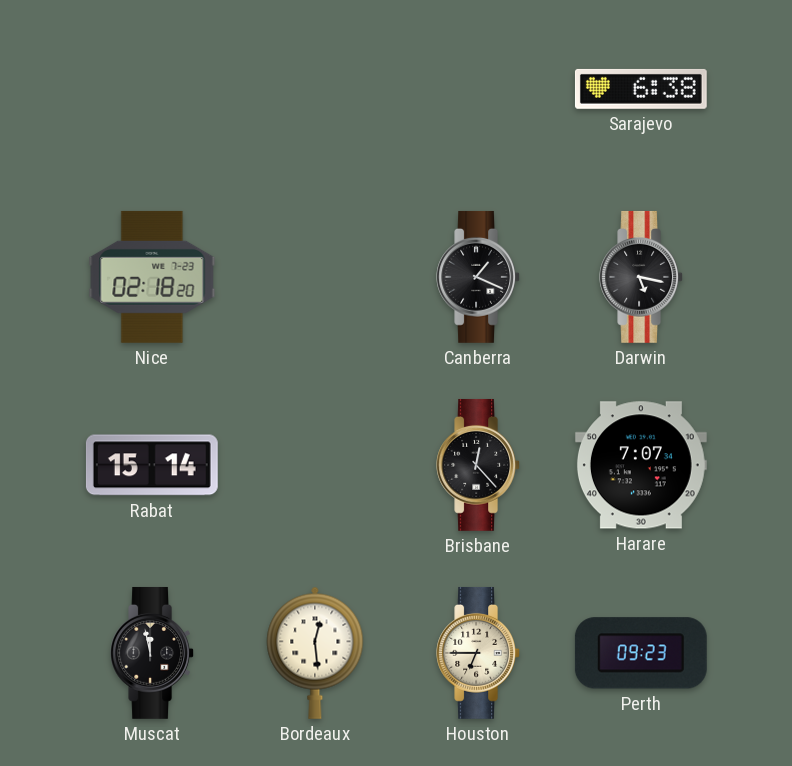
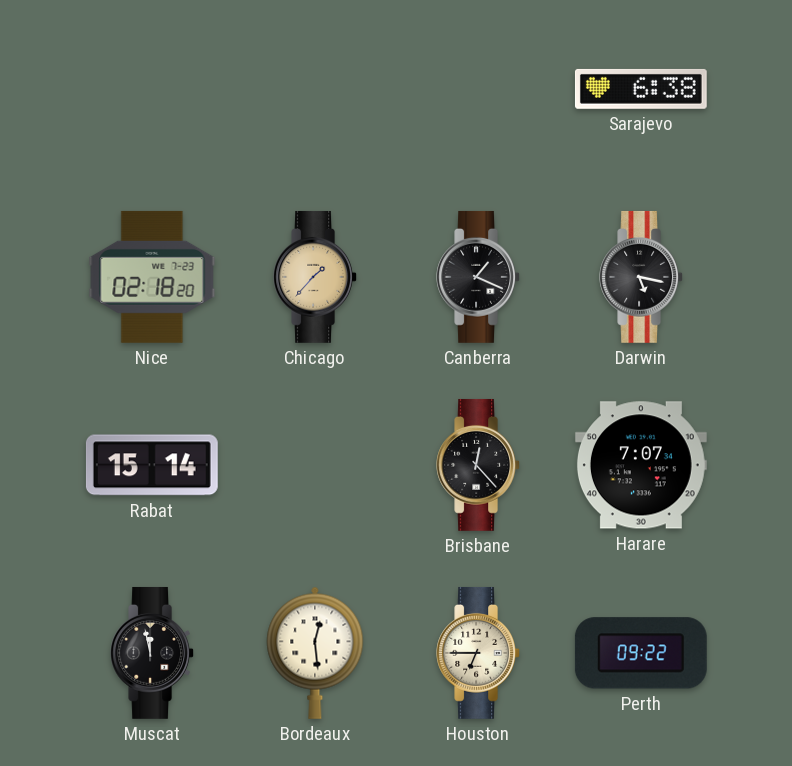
Chicago: none -> 1:37
Perth: 09:23 -> 09:22
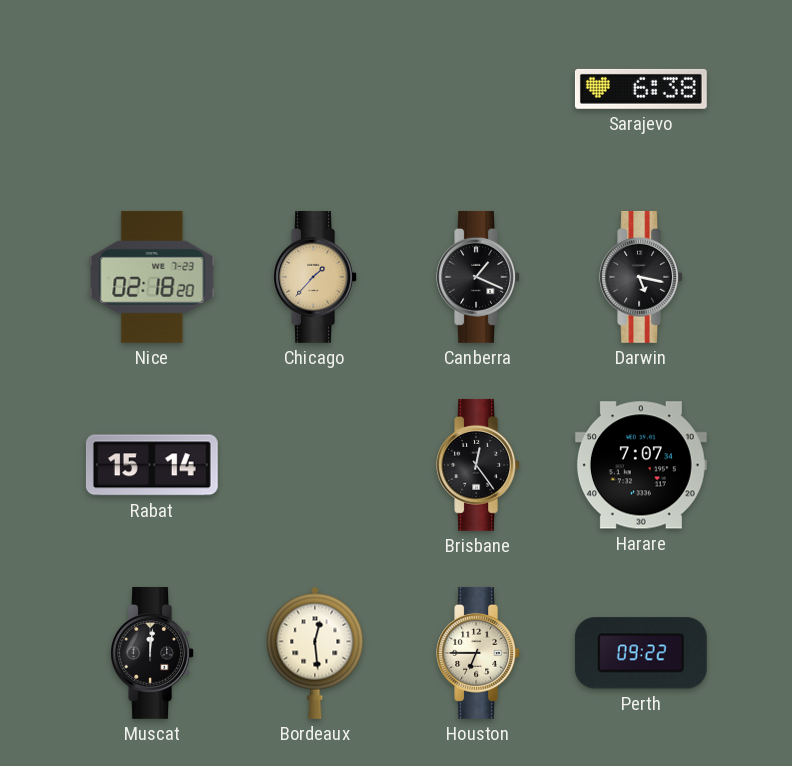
Brisbane: 12:23 -> 12:24
Muscat: 11:58 -> 12:01
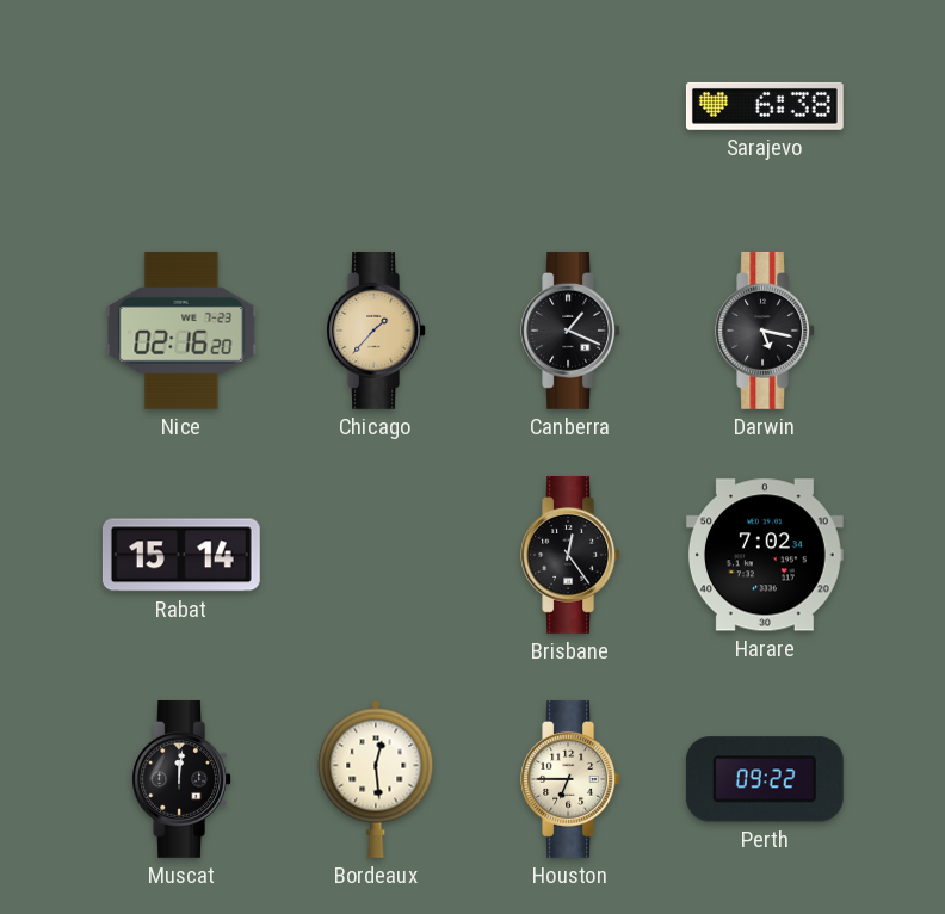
Nice: 02:18 -> 02:16
Harare: 7:07 -> 7:02
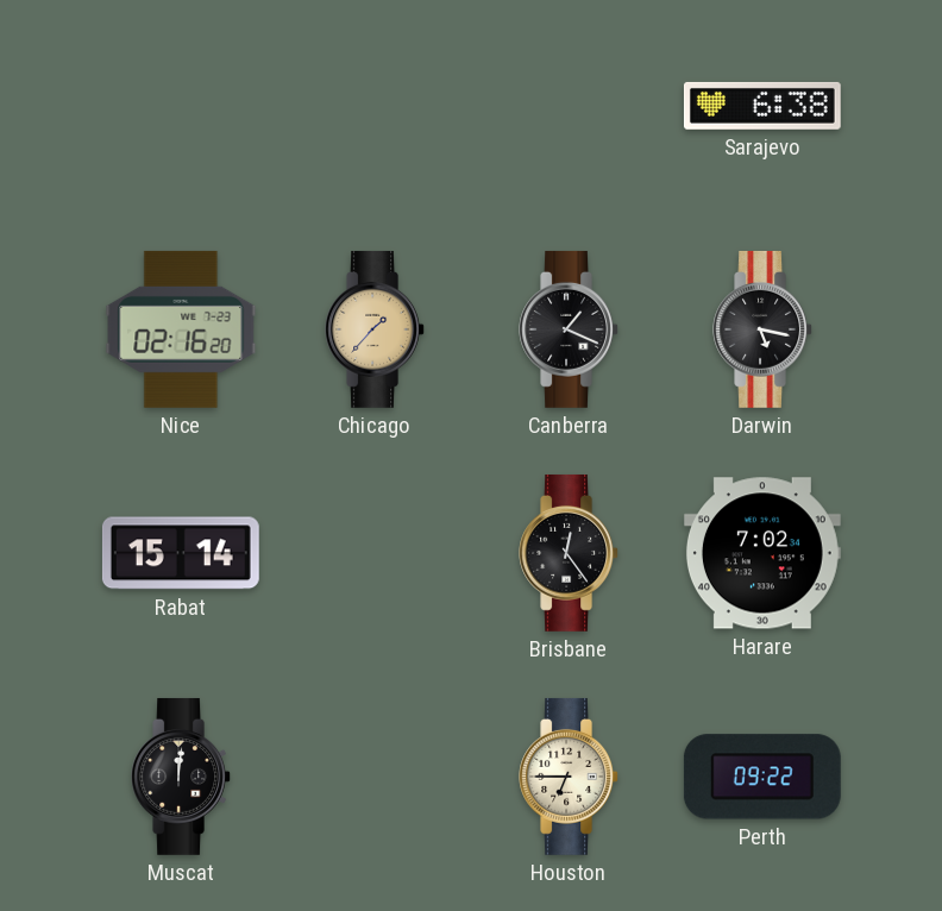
Bordeaux: 12:29 -> none
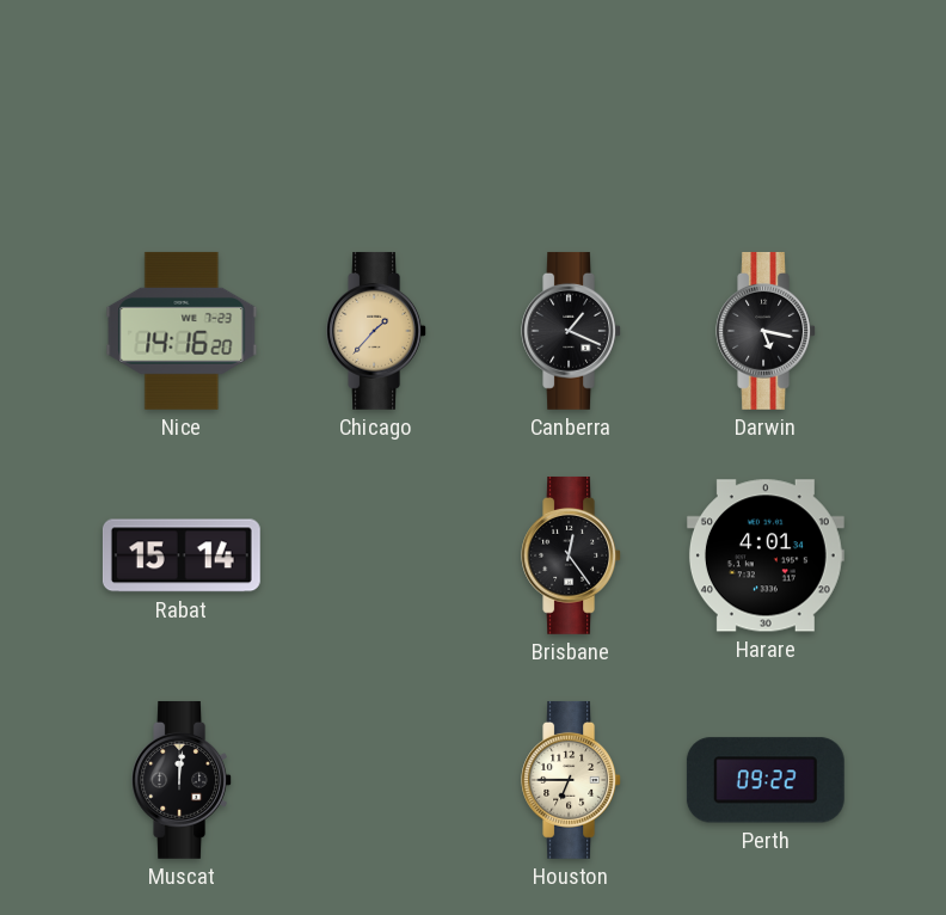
Sarajevo: 6:38 -> none
Nice: 02:16 -> 14:16
Harare: 7:02 -> 4:01
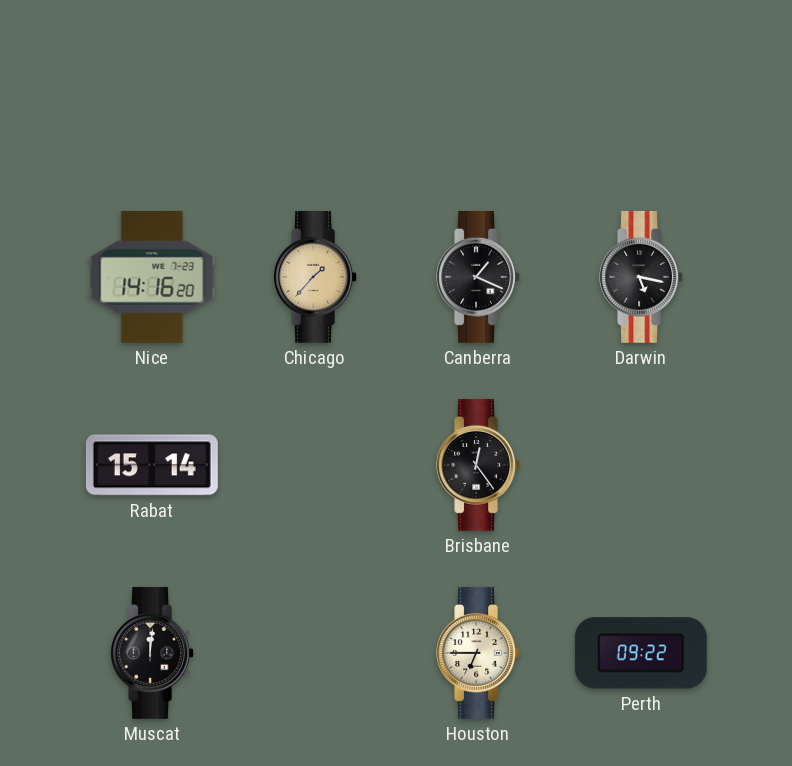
Harare: 4:01 -> none
